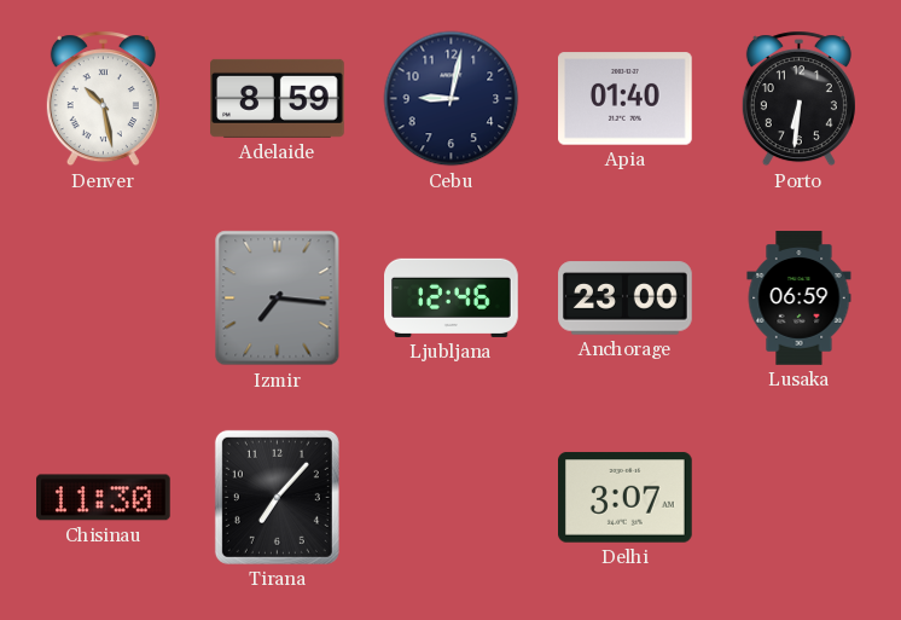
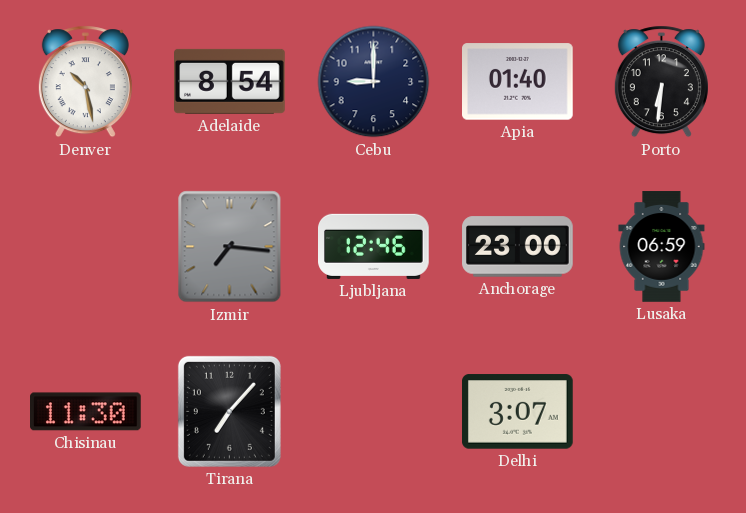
Adelaide: 8:59 -> 8:54
Cebu: 9:02 -> 9:00
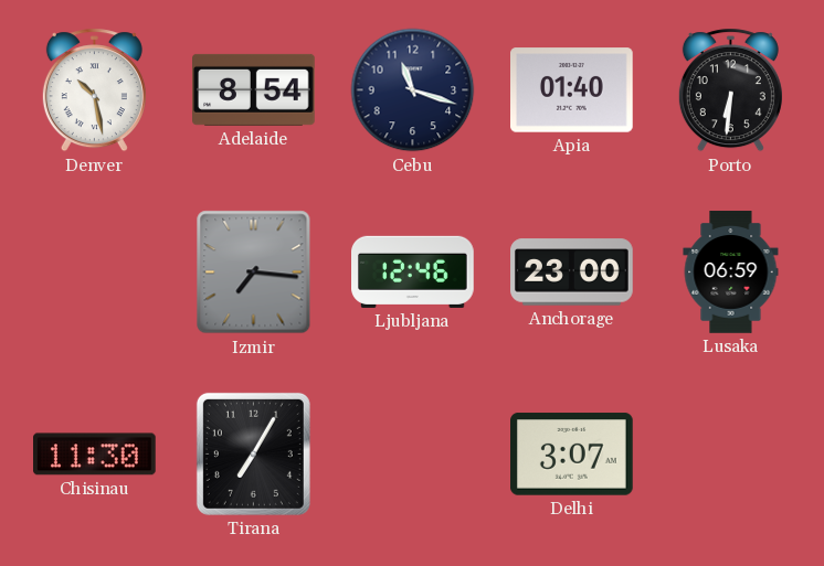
Cebu: 9:00 -> 11:18
Tirana: 7:07 -> 7:05
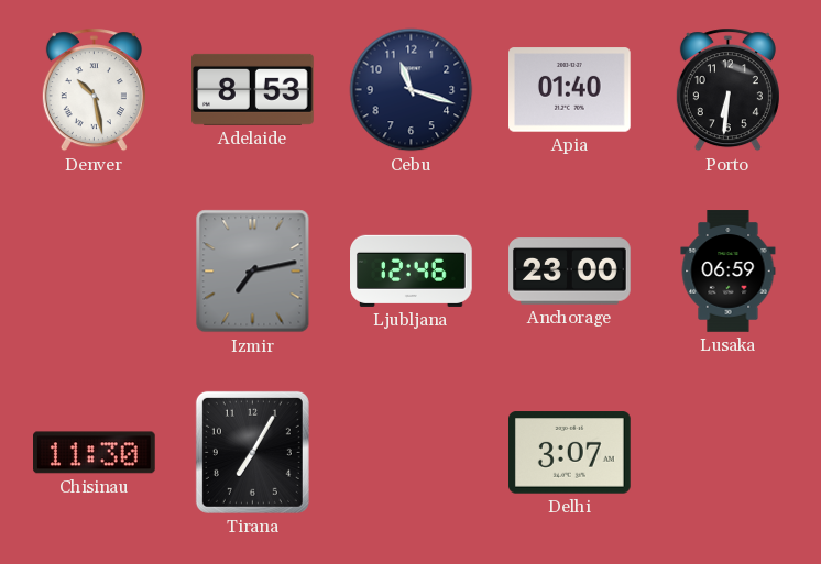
Adelaide: 8:54 -> 8:53
Izmir: 7:16 -> 7:13
